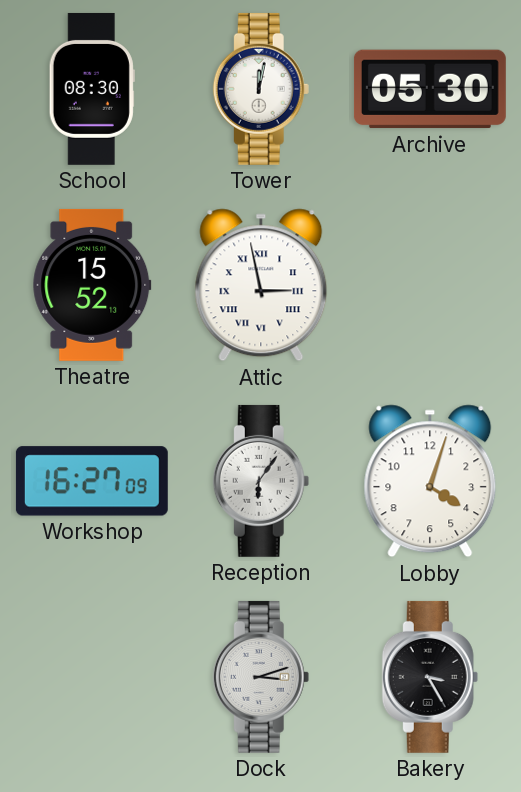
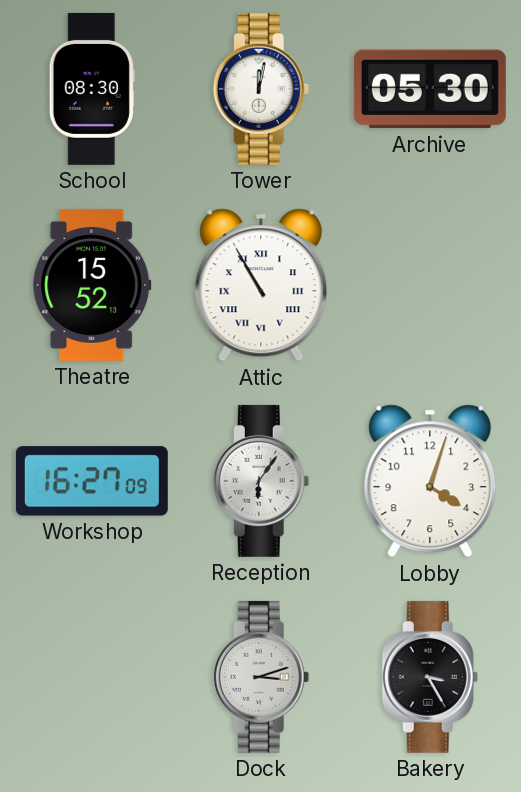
Attic: 2:58 -> 10:55
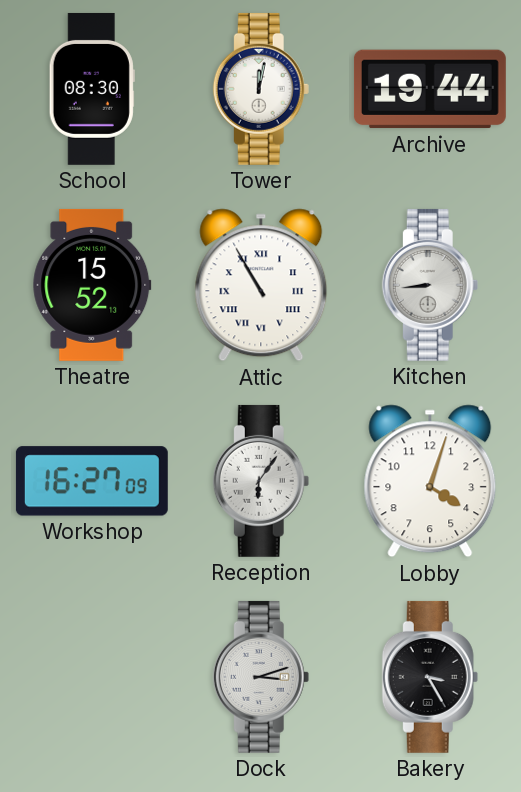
Archive: 05:30 -> 19:44
Kitchen: none -> 8:44
